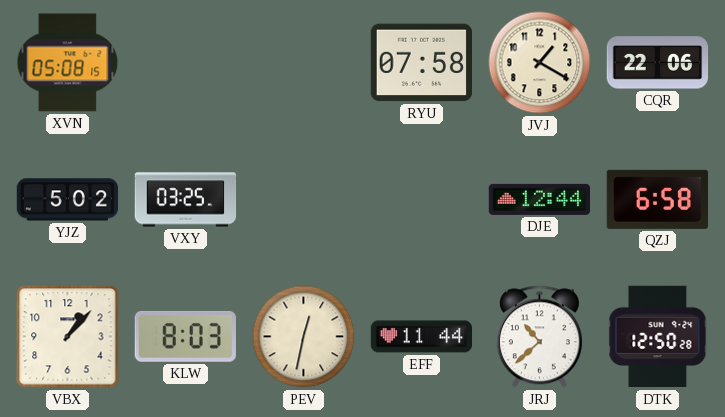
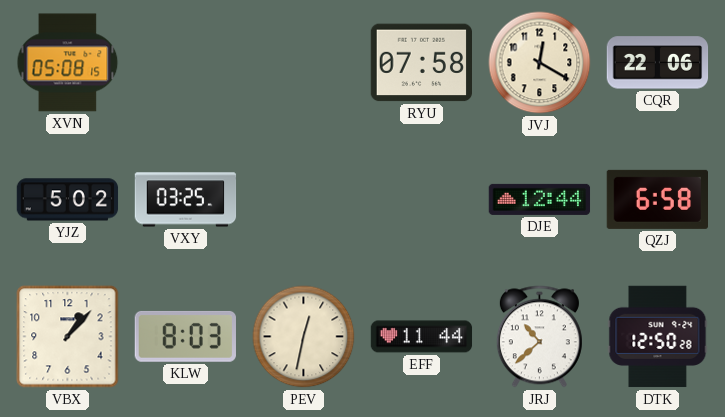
JVJ: 1:20 -> 12:20
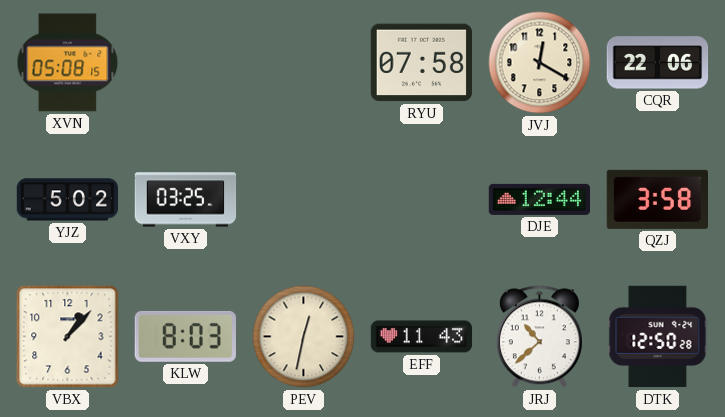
QZJ: 6:58 -> 3:58
EFF: 11:44 -> 11:43
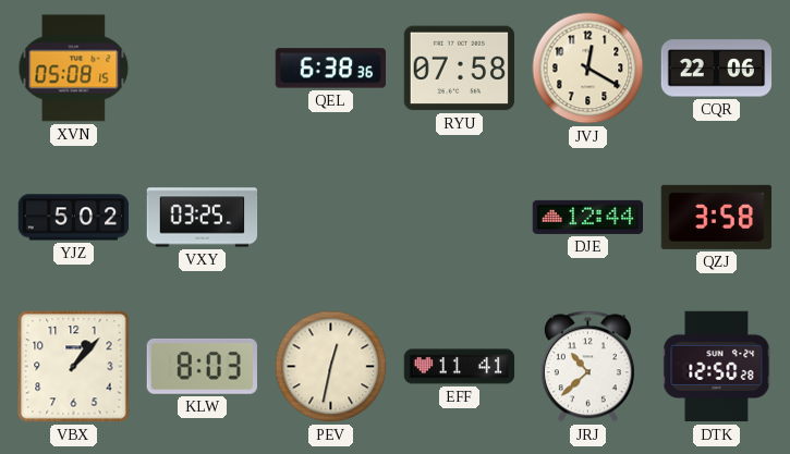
QEL: none -> 6:38
EFF: 11:43 -> 11:41
